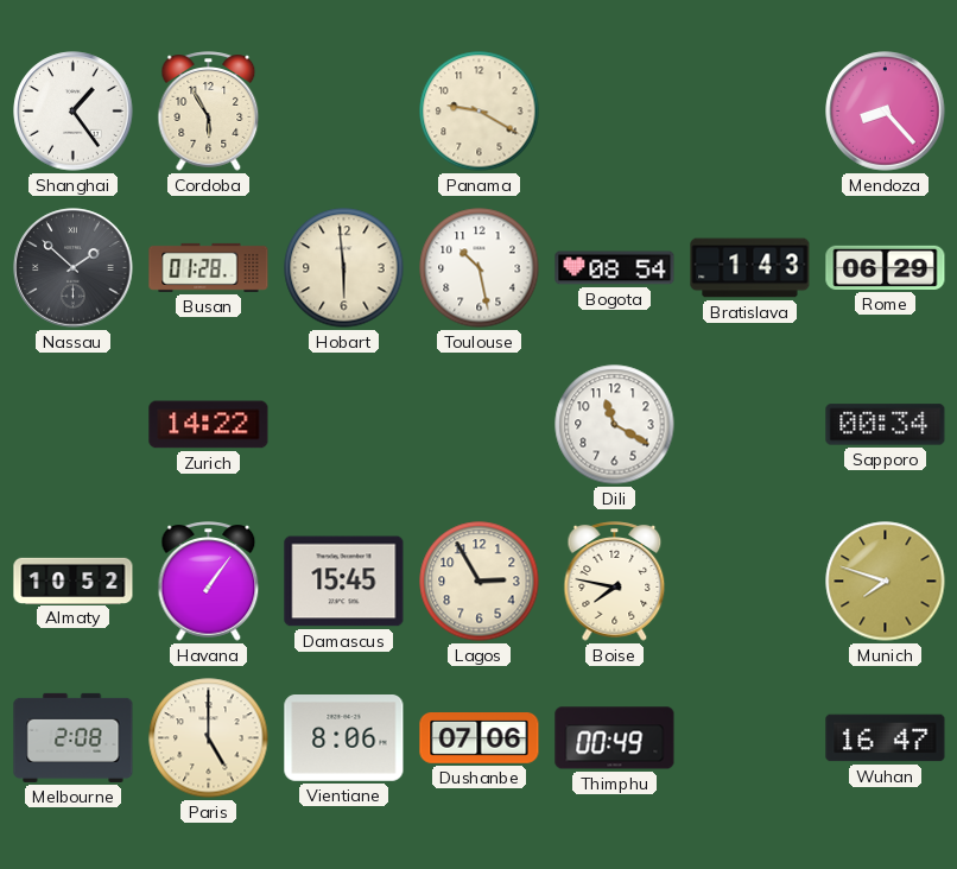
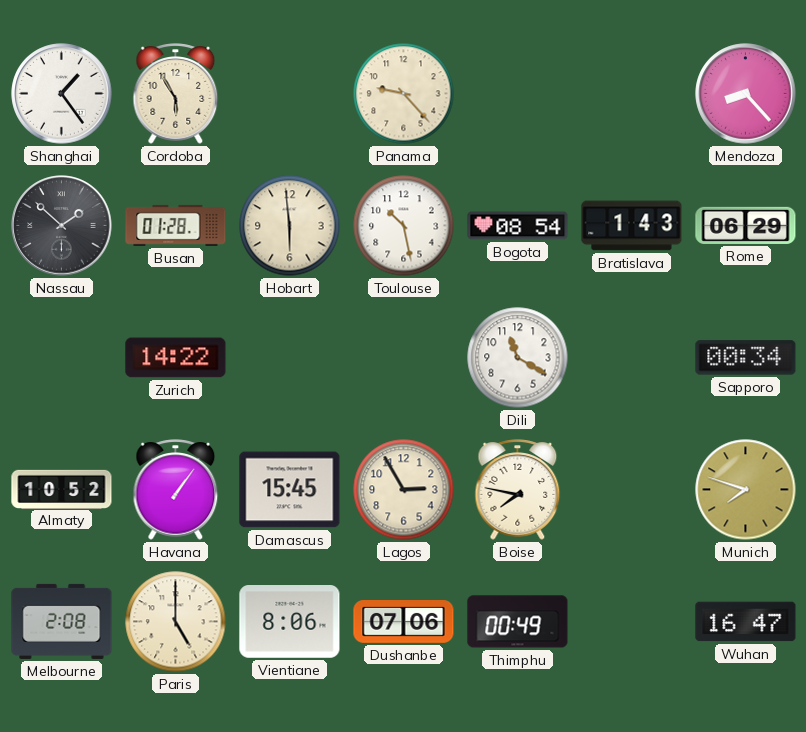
Panama: 9:20 -> 9:23
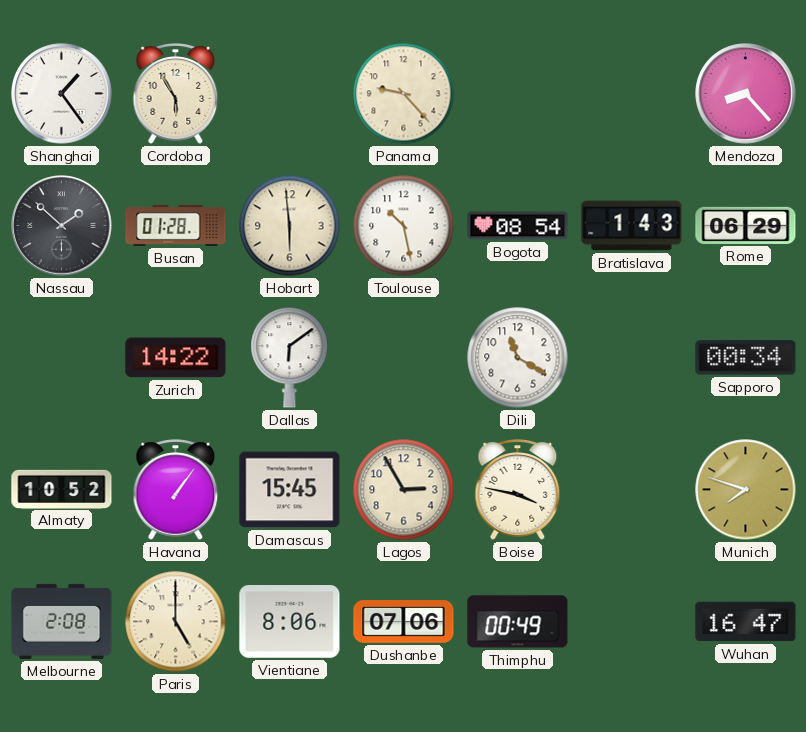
Dallas: none -> 6:09
Boise: 7:47 -> 3:47
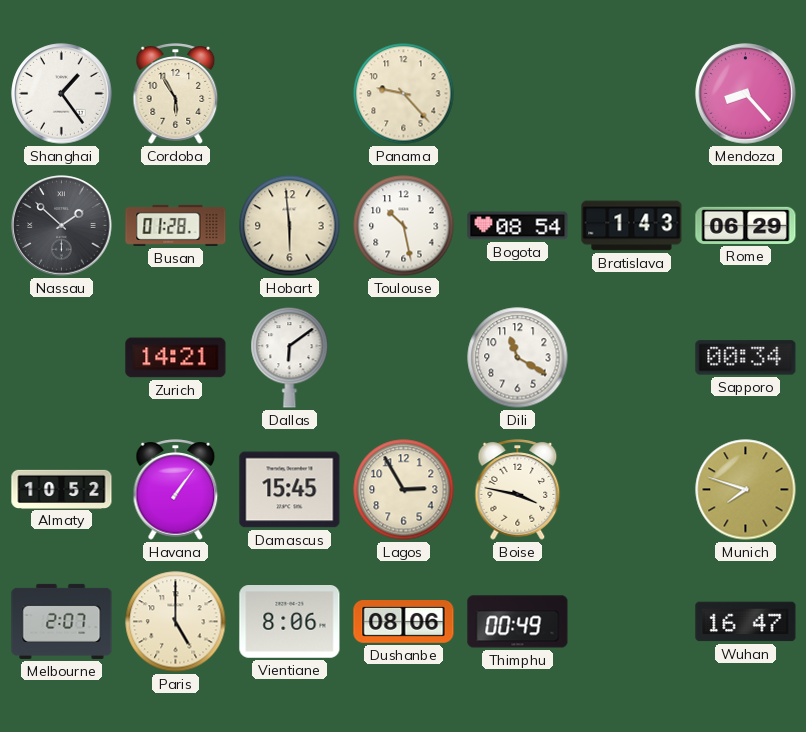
Zurich: 14:22 -> 14:21
Melbourne: 2:08 -> 2:07
Dushanbe: 07:06 -> 08:06
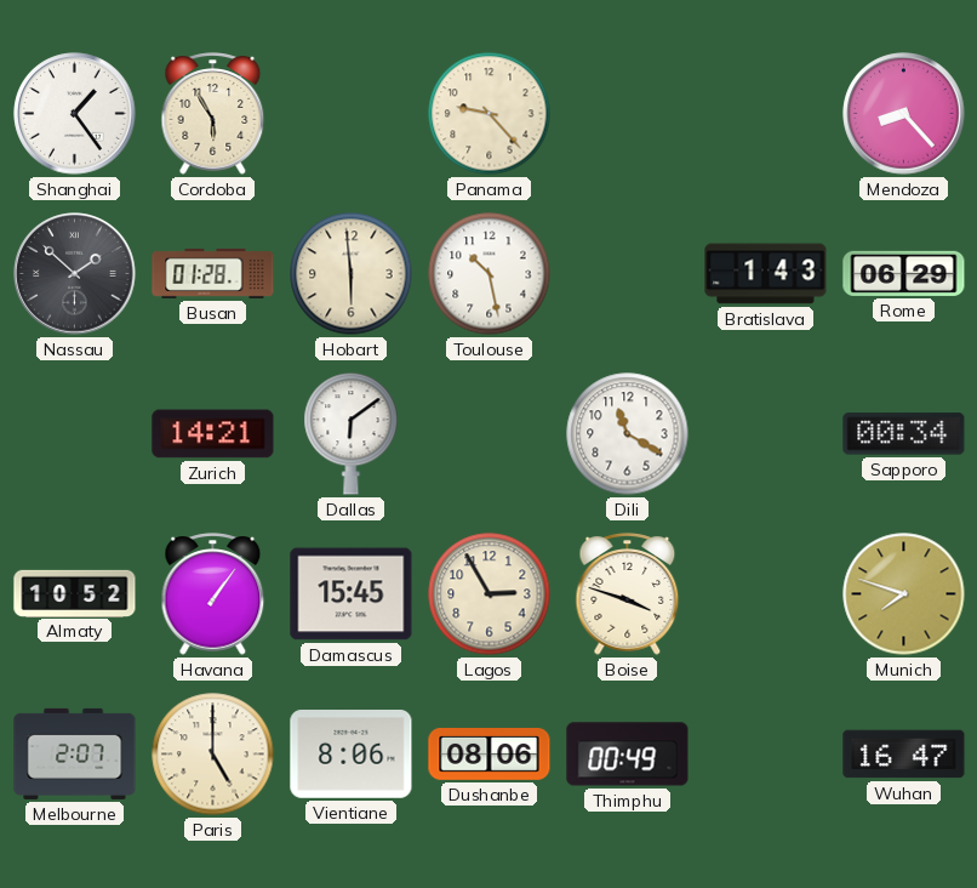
Bogota: 08:54 -> none
Boise: 3:47 -> 3:48
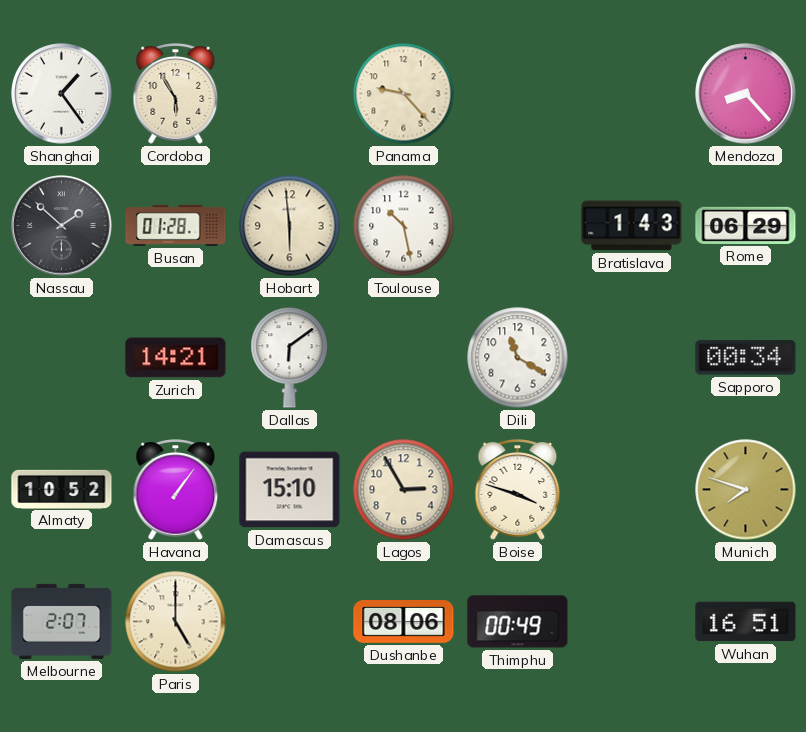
Damascus: 15:45 -> 15:10
Vientiane: 8:06 -> none
Wuhan: 16:47 -> 16:51
